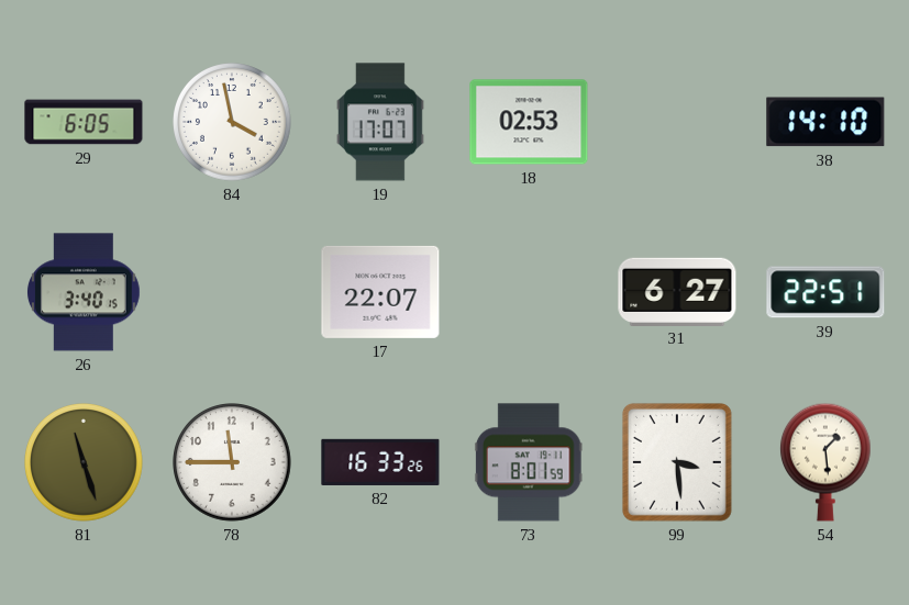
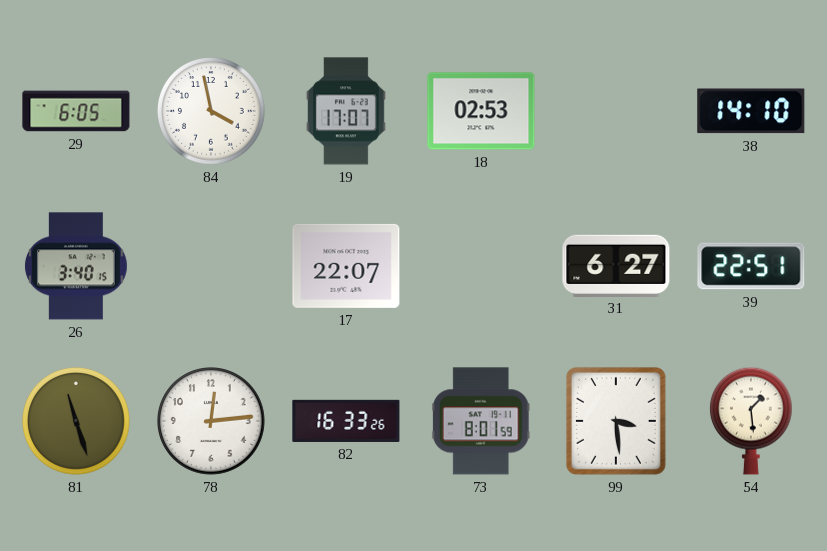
78: 11:45 -> 12:14
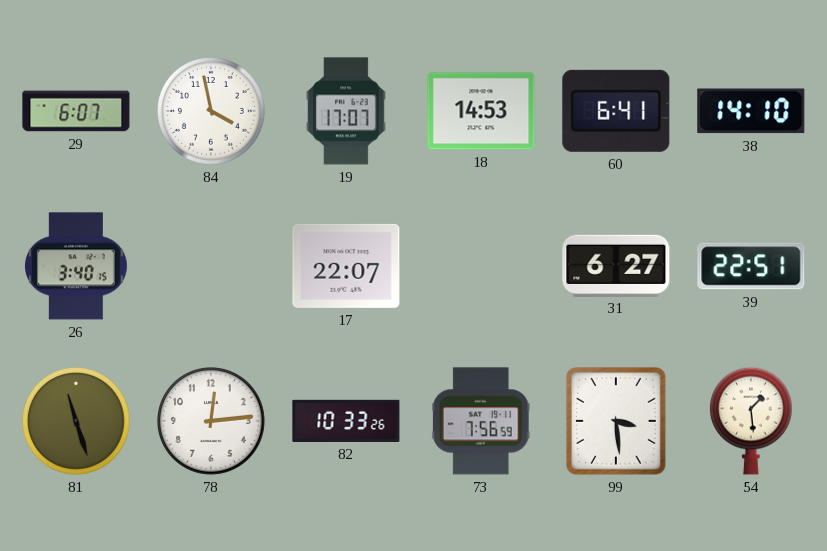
29: 6:05 -> 6:07
18: 02:53 -> 14:53
60: none -> 6:41
82: 16:33 -> 10:33
73: 8:01 -> 7:56
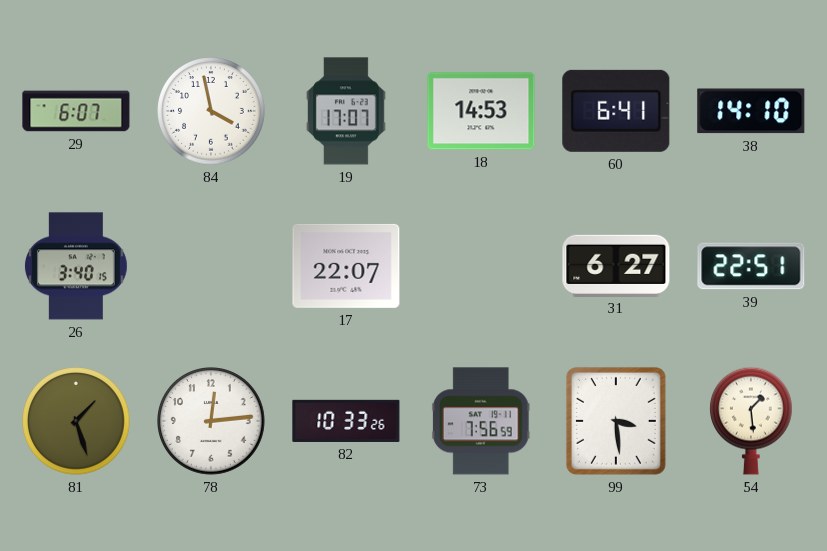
81: 11:27 -> 1:27
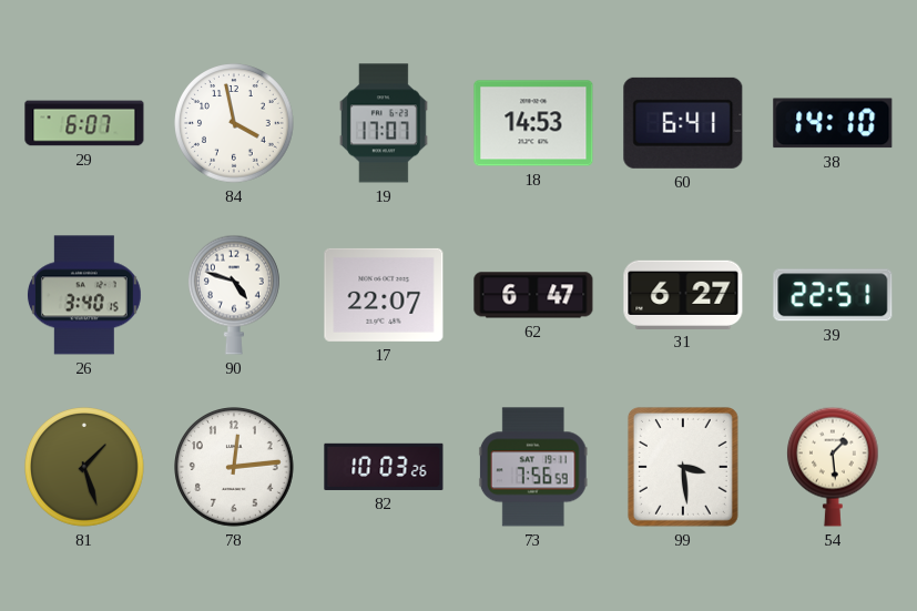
90: none -> 4:48
62: none -> 6:47
82: 10:33 -> 10:03
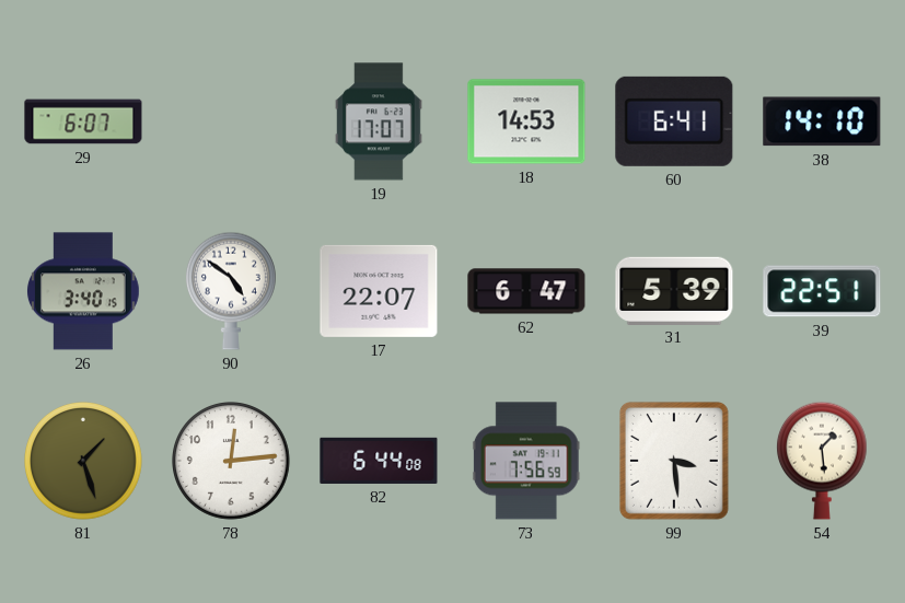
84: 3:58 -> none
90: 4:48 -> 4:51
31: 6:27 -> 5:39
82: 10:03 -> 6:44
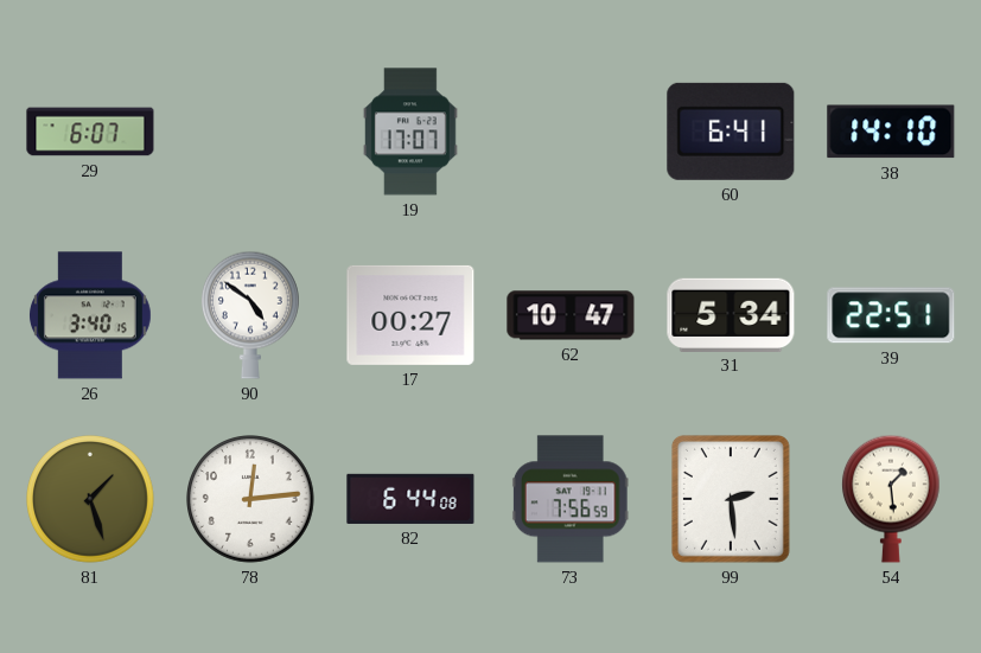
18: 14:53 -> none
17: 22:07 -> 00:27
62: 6:47 -> 10:47
31: 5:39 -> 5:34
99: 3:29 -> 2:29
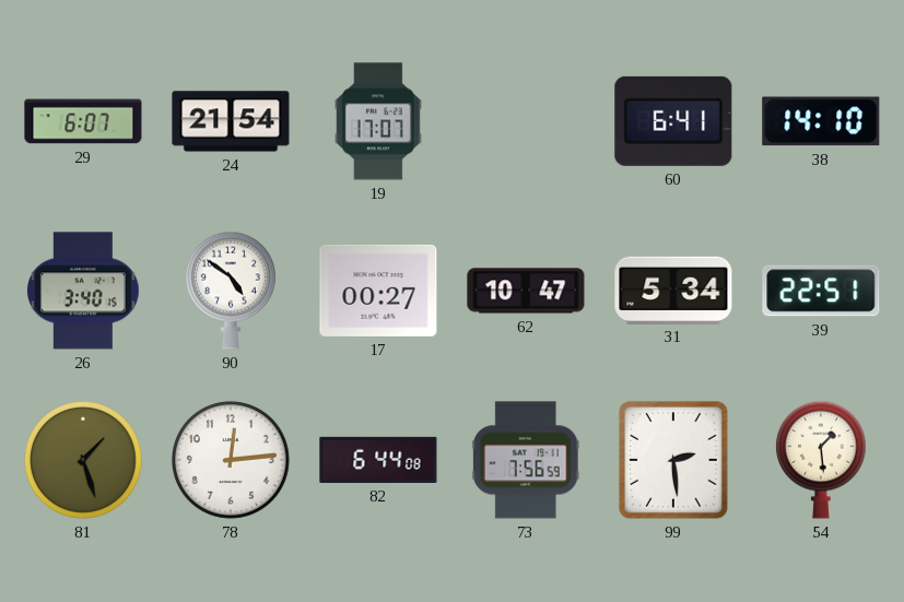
24: none -> 21:54
